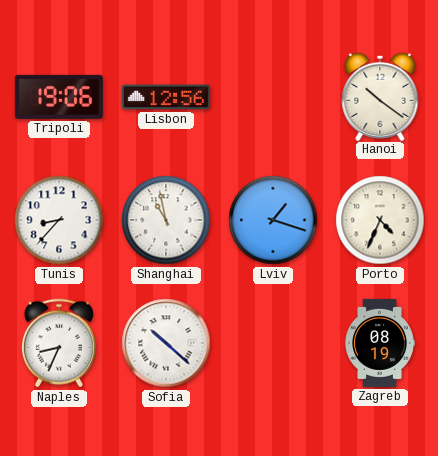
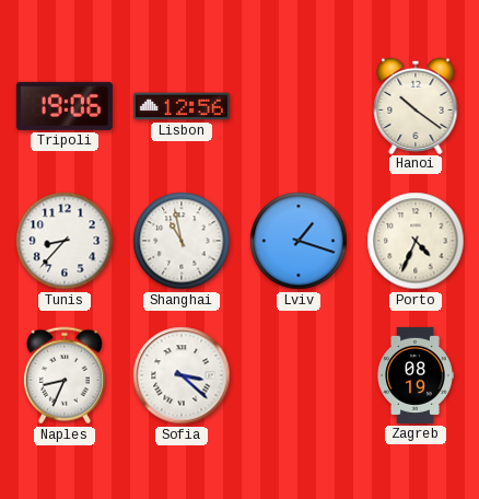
Sofia: 10:22 -> 3:22
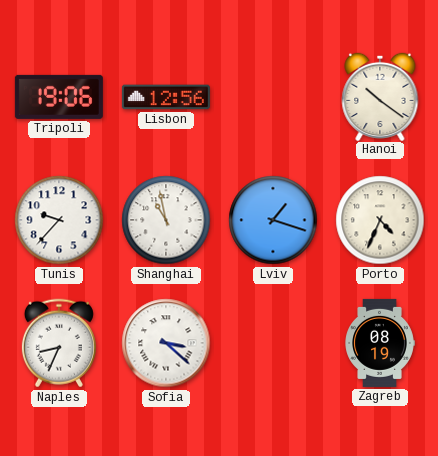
Tunis: 8:37 -> 9:37
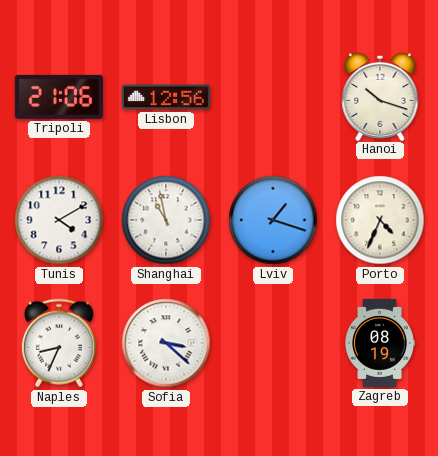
Tripoli: 19:06 -> 21:06
Hanoi: 10:21 -> 10:18
Tunis: 9:37 -> 4:10
